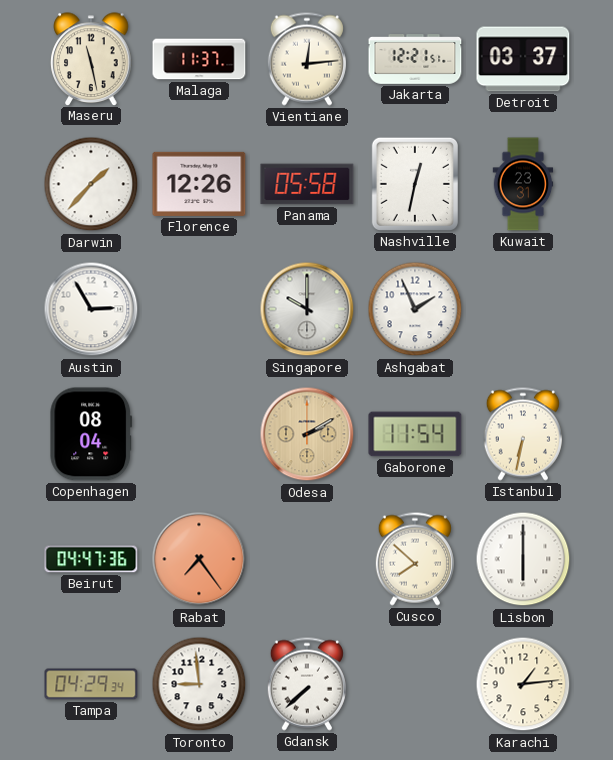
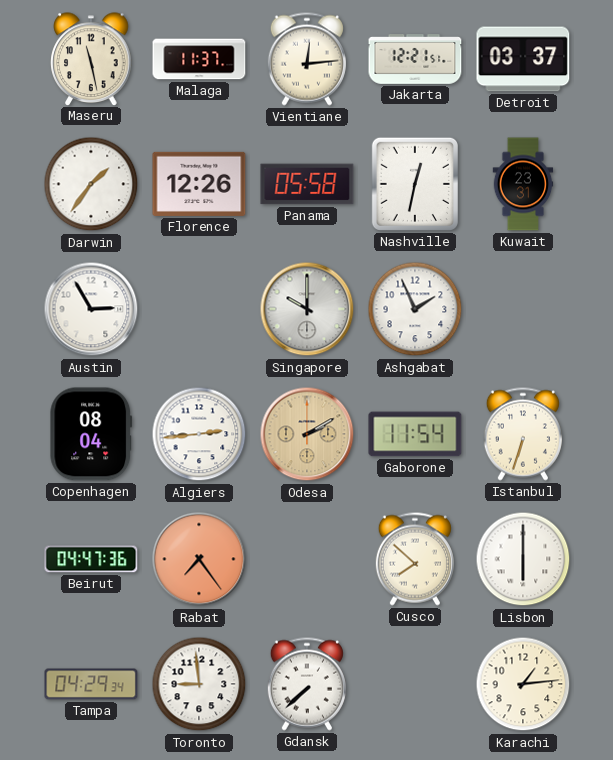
Darwin: 1:37 -> 1:36
Algiers: none -> 2:44
Istanbul: 6:32 -> 6:33
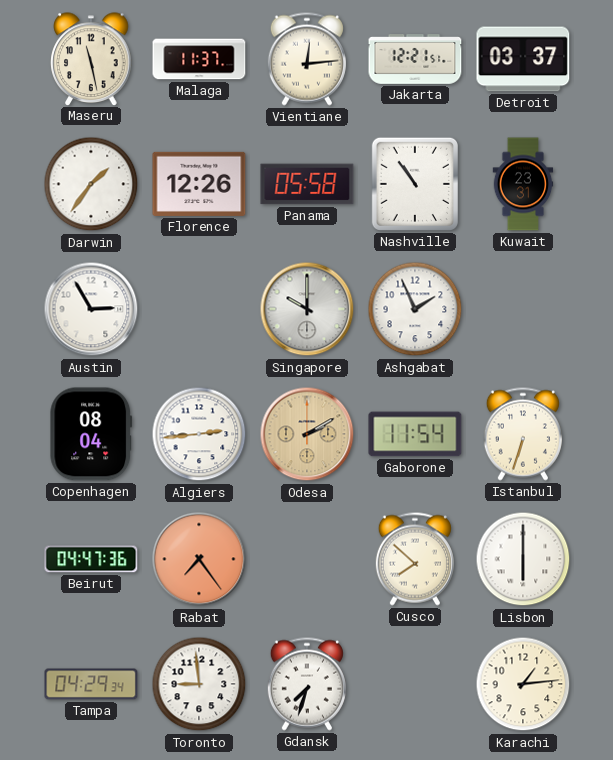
Nashville: 12:32 -> 10:54
Gdansk: 7:38 -> 7:33
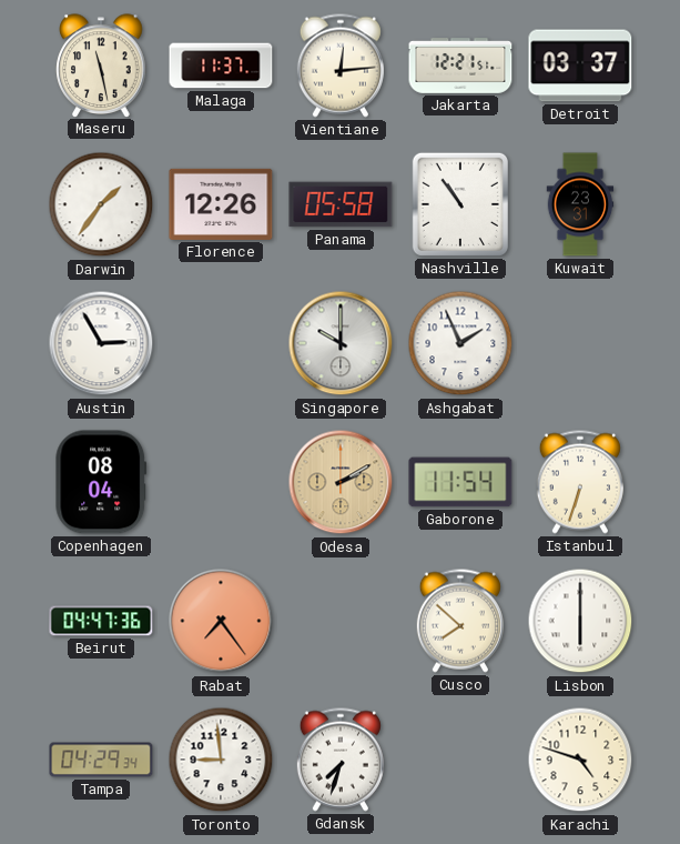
Algiers: 2:44 -> none
Karachi: 1:14 -> 4:48
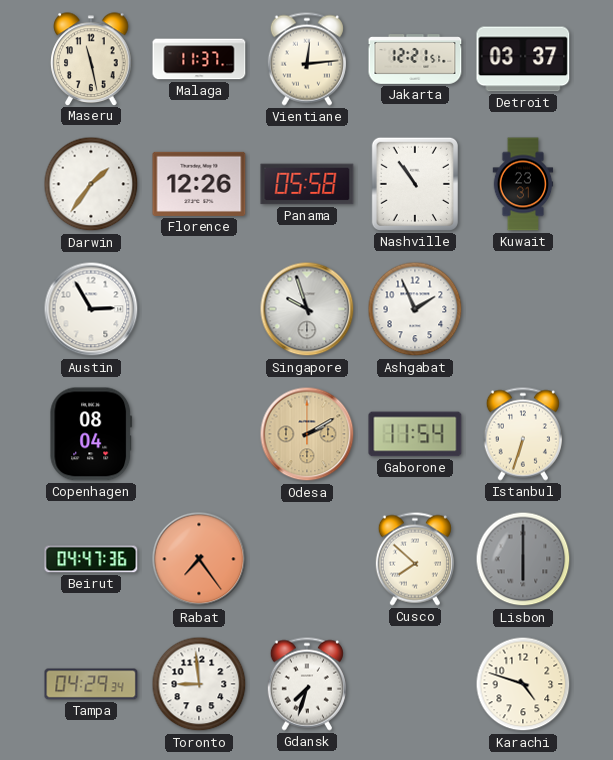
Singapore: 10:00 -> 9:57
Lisbon dial: white -> grey
